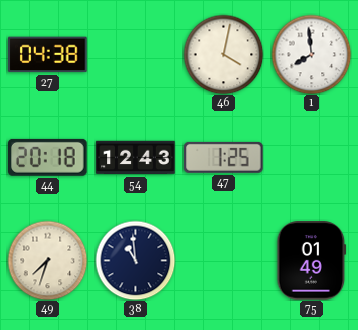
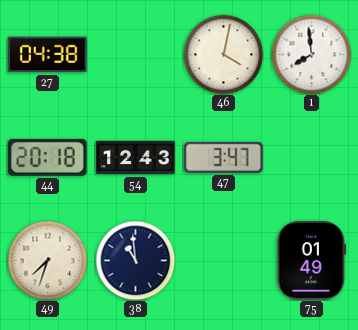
47: 1:25 -> 3:47
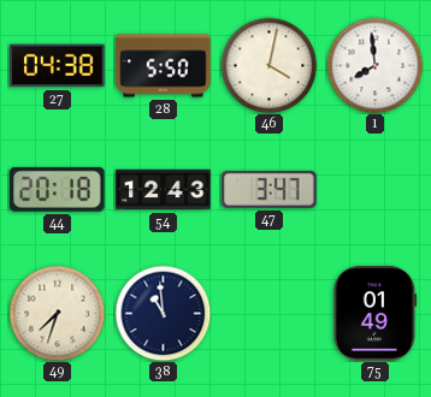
28: none -> 5:50
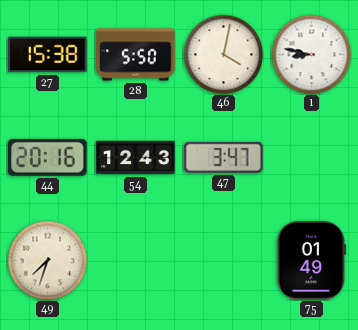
27: 04:38 -> 15:38
1: 7:59 -> 8:47
44: 20:18 -> 20:16
38: 10:59 -> none
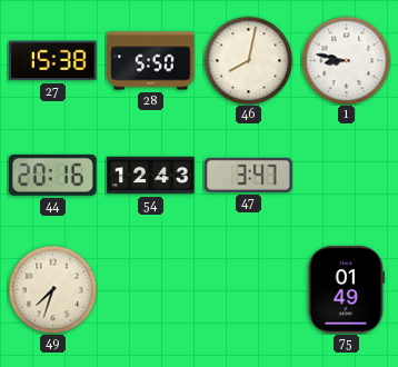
46: 4:02 -> 8:02
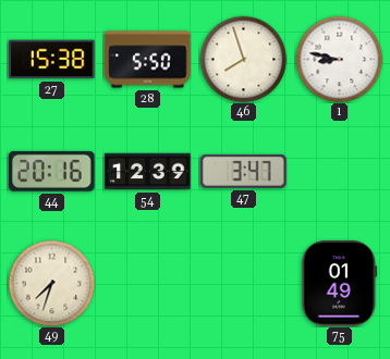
46: 8:02 -> 7:57
54: 12:43 -> 12:39
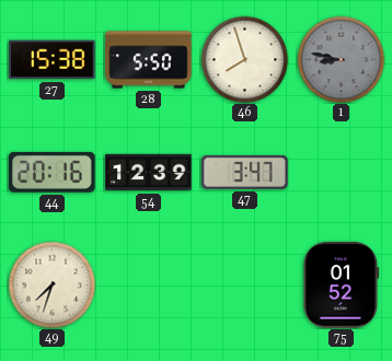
1 dial: white -> grey
75: 01:49 -> 01:52
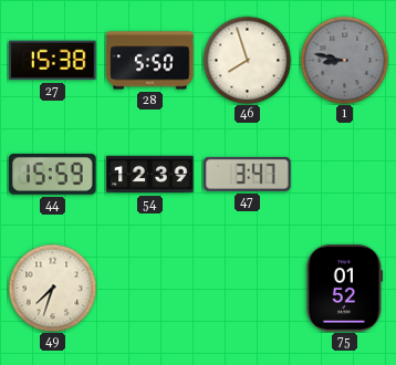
44: 20:16 -> 15:59
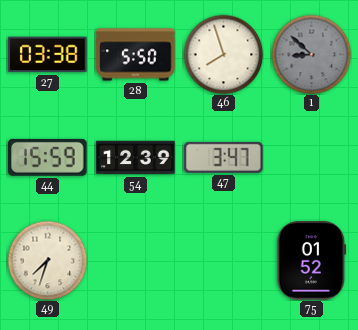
27: 15:38 -> 03:38
1: 8:47 -> 8:52
